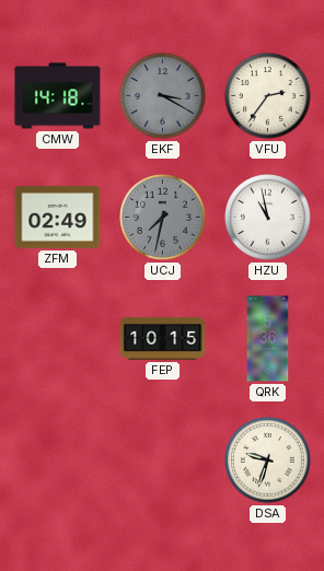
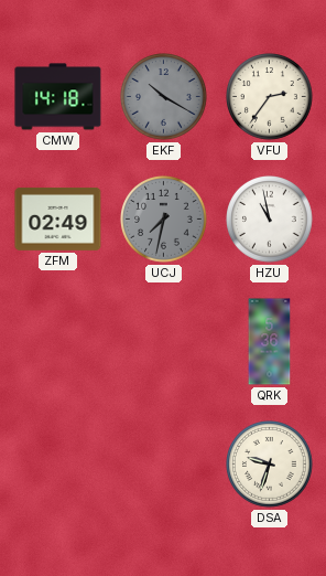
EKF: 3:20 -> 10:20
FEP: 10:15 -> none
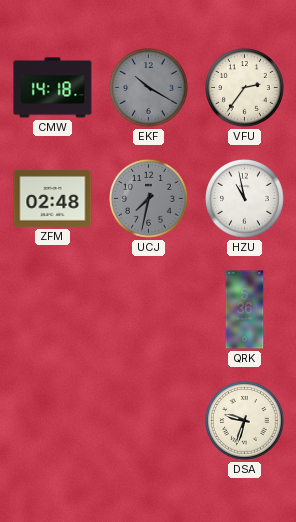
ZFM: 02:49 -> 02:48
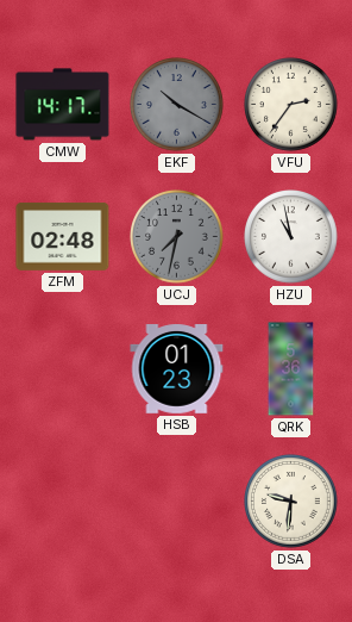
CMW: 14:18 -> 14:17
HSB: none -> 01:23
DSA: 9:33 -> 9:31
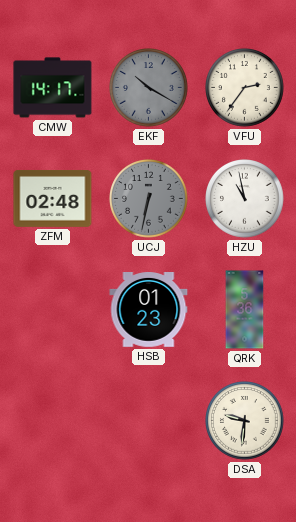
UCJ: 7:32 -> 6:32
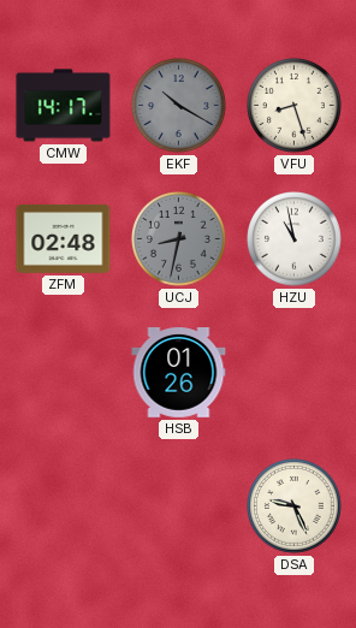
VFU: 2:36 -> 8:27
UCJ: 6:32 -> 8:32
HSB: 01:23 -> 01:26
QRK: 5:36 -> none
DSA: 9:31 -> 9:26
